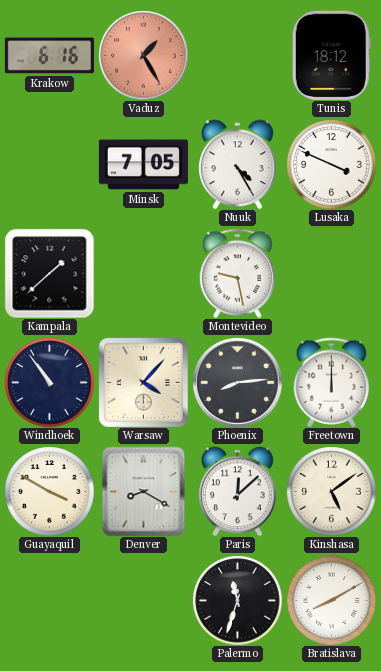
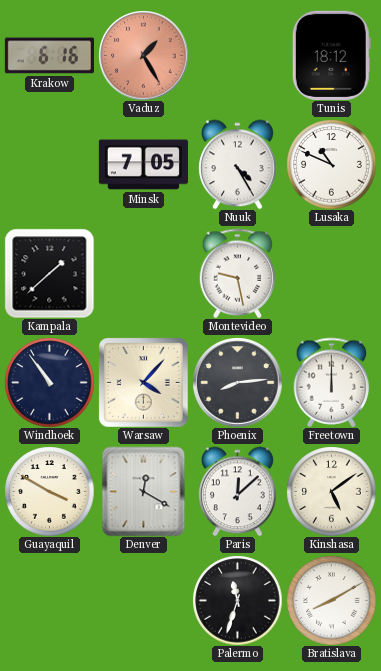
Lusaka: 3:49 -> 10:49
Denver: 8:20 -> 12:20
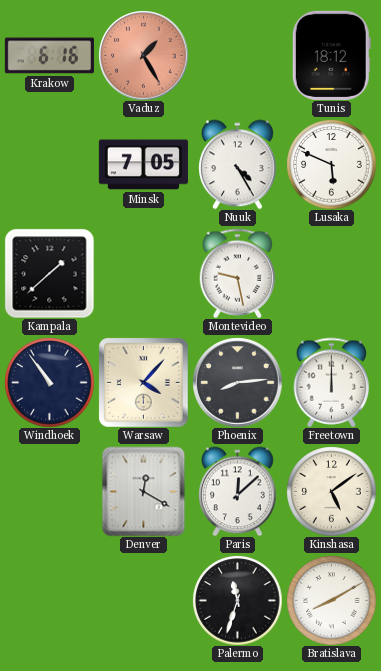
Lusaka: 10:49 -> 5:49
Guayaquil: 3:50 -> none
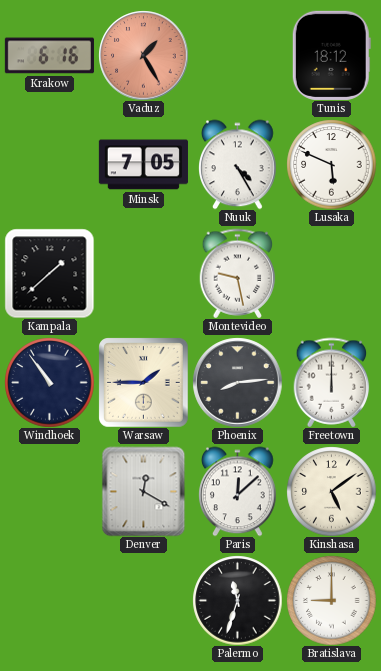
Warsaw: 4:07 -> 1:45
Bratislava: 8:10 -> 9:00
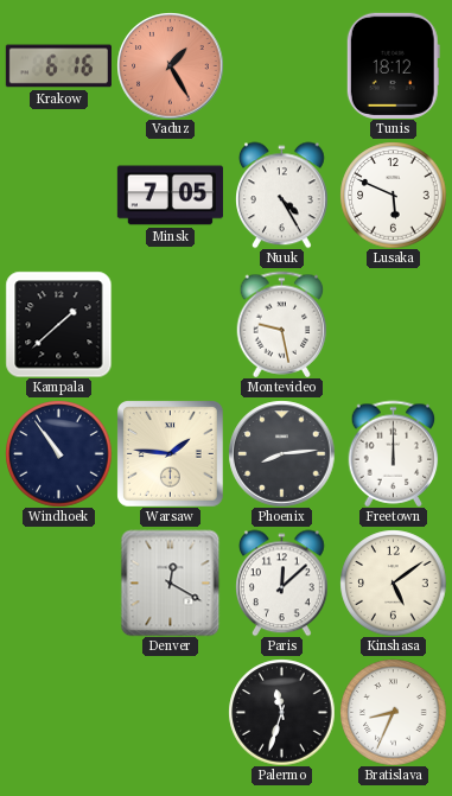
Warsaw: 1:45 -> 1:46
Bratislava: 9:00 -> 8:34
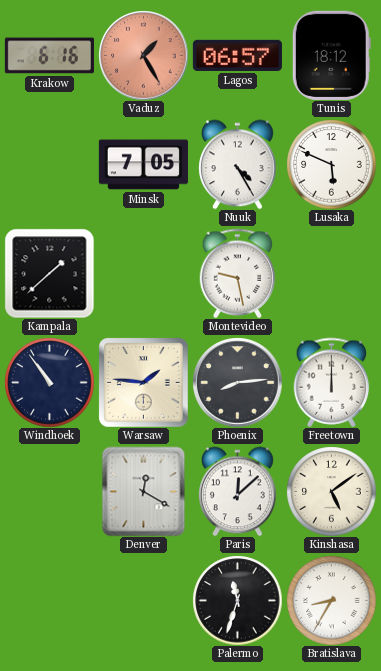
Lagos: none -> 06:57
Bratislava: 8:34 -> 8:35
